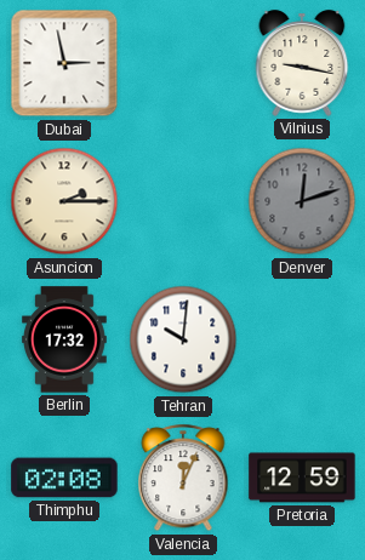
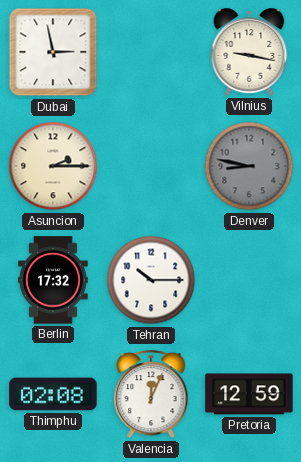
Denver: 12:12 -> 8:47
Tehran: 10:01 -> 10:15
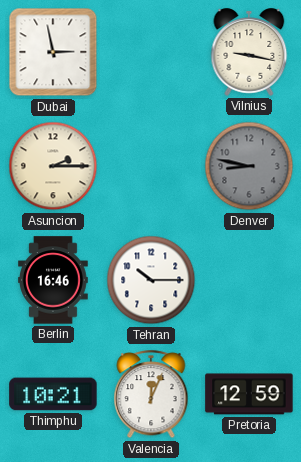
Berlin: 17:32 -> 16:46
Thimphu: 02:08 -> 10:21
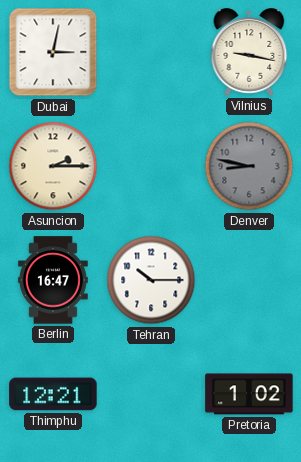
Dubai: 2:58 -> 3:02
Berlin: 16:46 -> 16:47
Thimphu: 10:21 -> 12:21
Valencia: 12:04 -> none
Pretoria: 12:59 -> 1:02
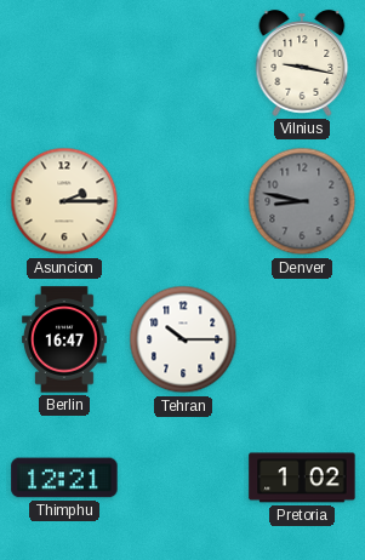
Dubai: 3:02 -> none
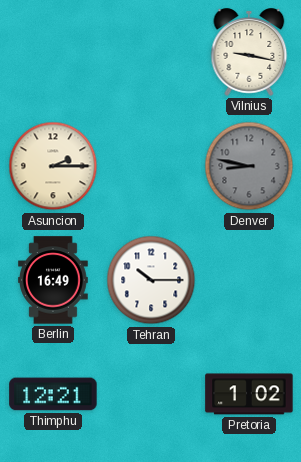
Berlin: 16:47 -> 16:49
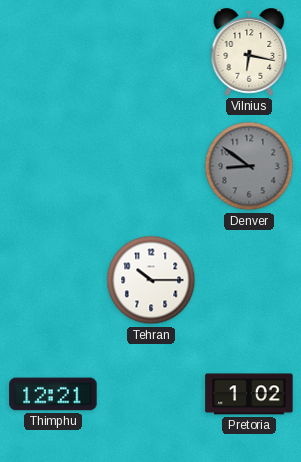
Vilnius: 9:17 -> 6:17
Asuncion: 2:15 -> none
Denver: 8:47 -> 8:51
Berlin: 16:49 -> none
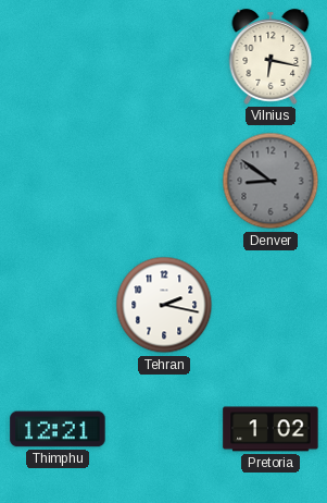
Tehran: 10:15 -> 2:17
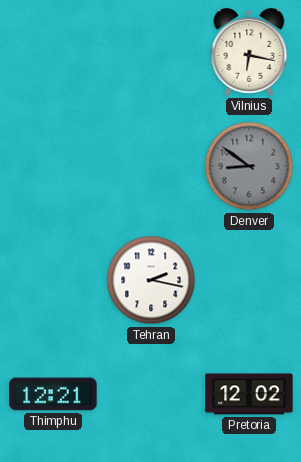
Pretoria: 1:02 -> 12:02
